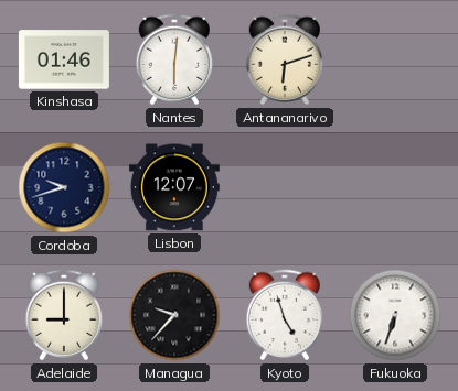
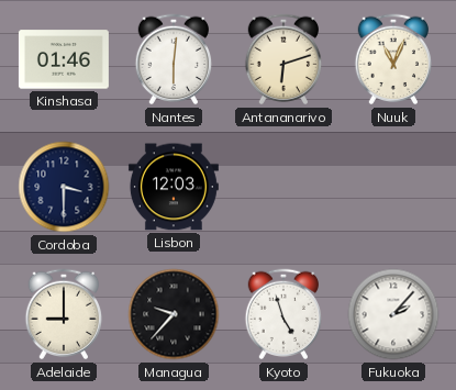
Nuuk: none -> 11:04
Cordoba: 9:42 -> 3:30
Lisbon: 12:07 -> 12:03
Fukuoka: 6:33 -> 2:07
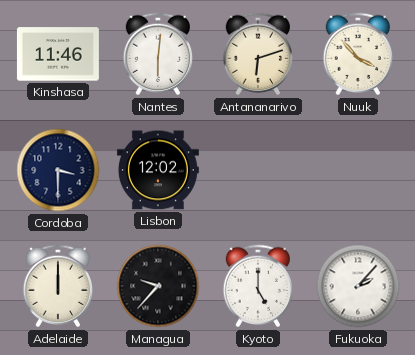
Kinshasa: 01:46 -> 11:46
Nuuk: 11:04 -> 3:53
Lisbon: 12:03 -> 12:02
Adelaide: 9:00 -> 12:00
Kyoto: 4:57 -> 5:00
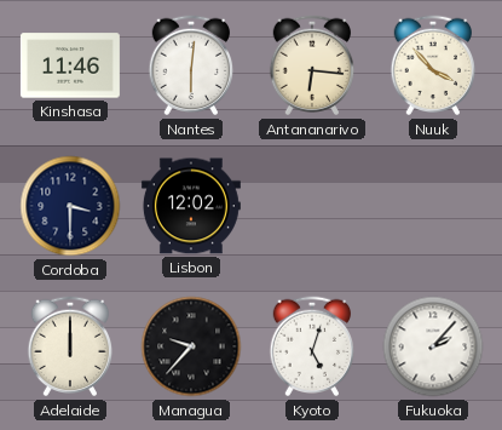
Antananarivo: 6:12 -> 6:16
Kyoto: 5:00 -> 5:03
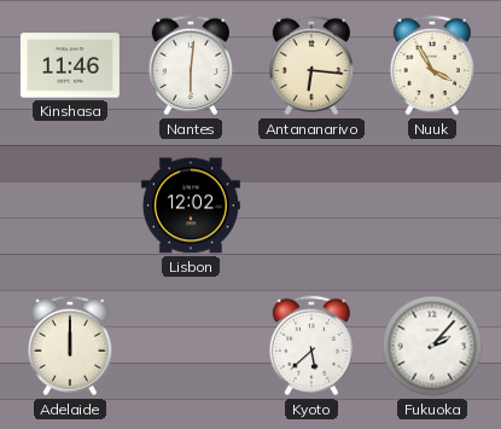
Nuuk: 3:53 -> 3:55
Cordoba: 3:30 -> none
Managua: 9:37 -> none
Kyoto: 5:03 -> 5:38
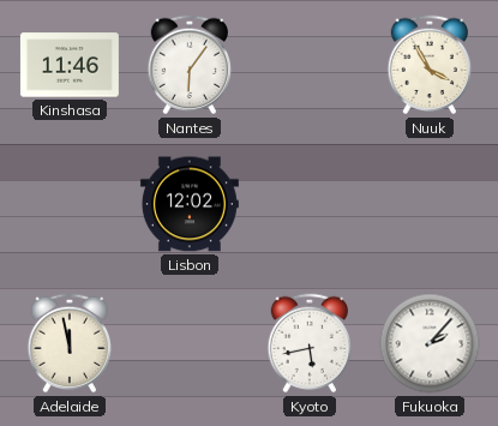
Nantes: 6:01 -> 6:06
Antananarivo: 6:16 -> none
Adelaide: 12:00 -> 11:58
Kyoto: 5:38 -> 5:43
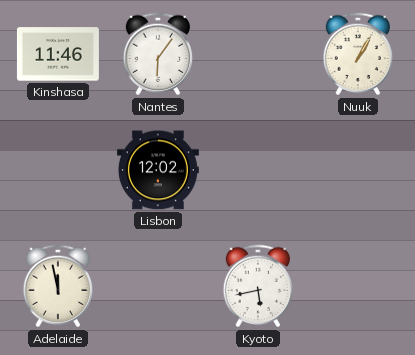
Nuuk: 3:55 -> 1:05
Fukuoka: 2:07 -> none
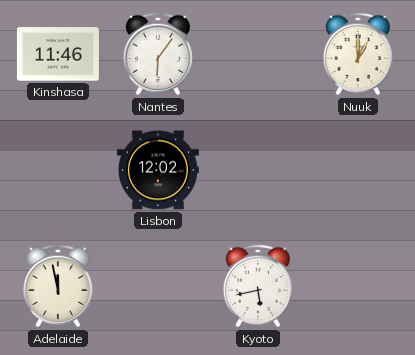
Nuuk: 1:05 -> 1:00
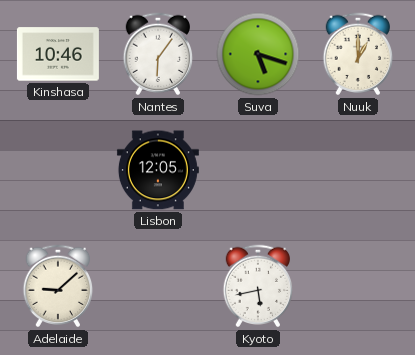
Kinshasa: 11:46 -> 10:46
Suva: none -> 5:18
Lisbon: 12:02 -> 12:05
Adelaide: 11:58 -> 9:08
